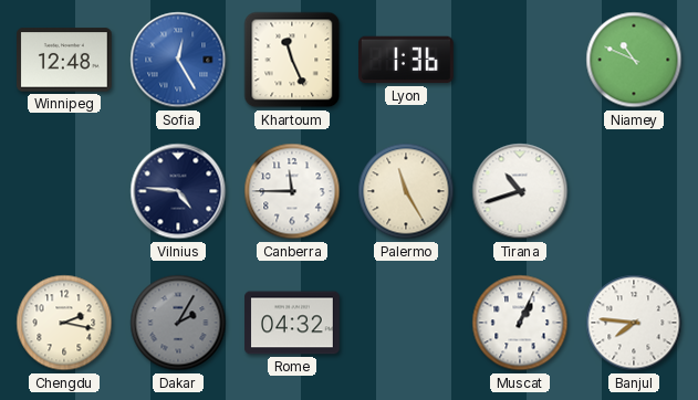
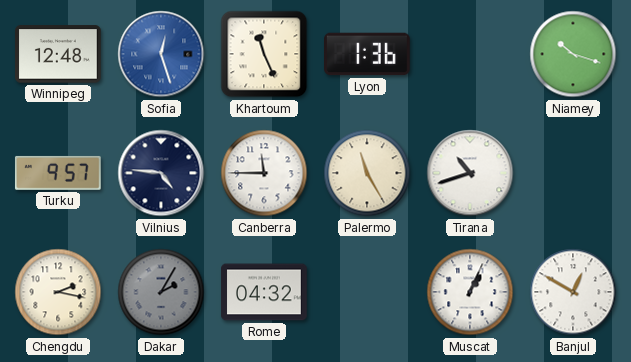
Sofia: 12:25 -> 12:27
Niamey: 10:49 -> 10:18
Turku: none -> 9:57
Banjul: 7:46 -> 12:50
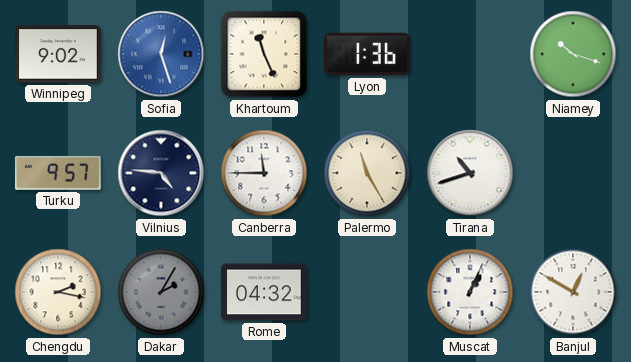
Winnipeg: 12:48 -> 9:02
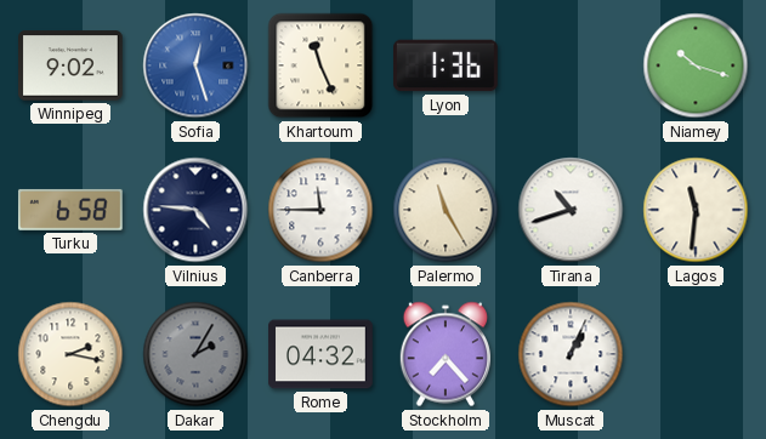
Turku: 9:57 -> 6:58
Lagos: none -> 11:31
Stockholm: none -> 7:23
Banjul: 12:50 -> none
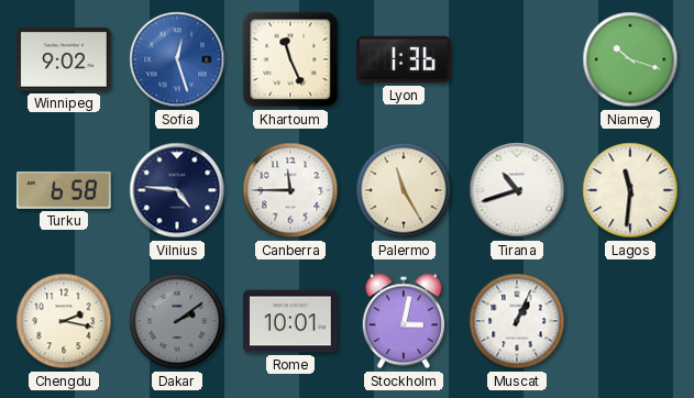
Dakar: 2:05 -> 2:09
Rome: 04:32 -> 10:01
Stockholm: 7:23 -> 3:02
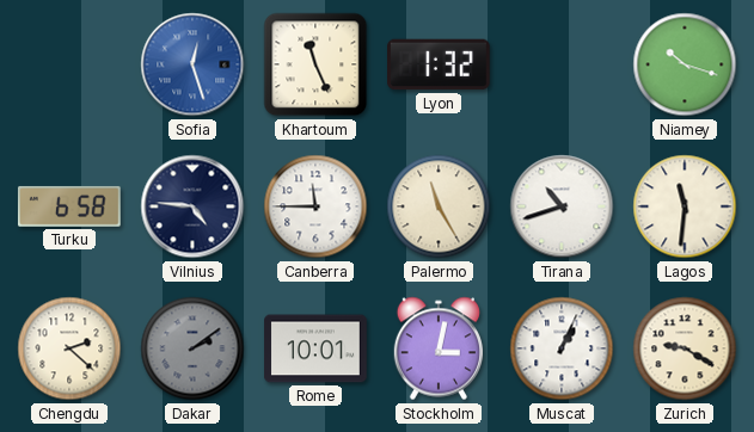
Winnipeg: 9:02 -> none
Lyon: 1:36 -> 1:32
Chengdu: 2:17 -> 2:22
Zurich: none -> 9:20
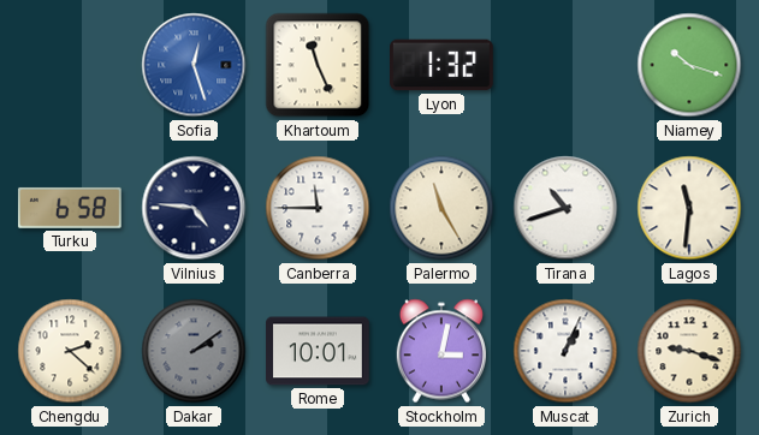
Zurich: 9:20 -> 9:18
